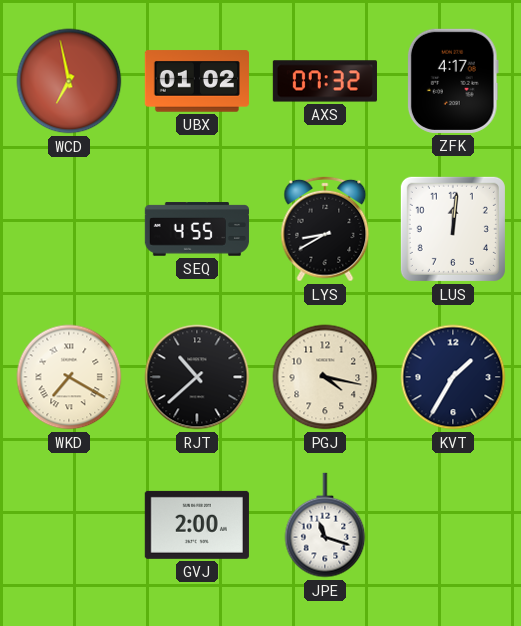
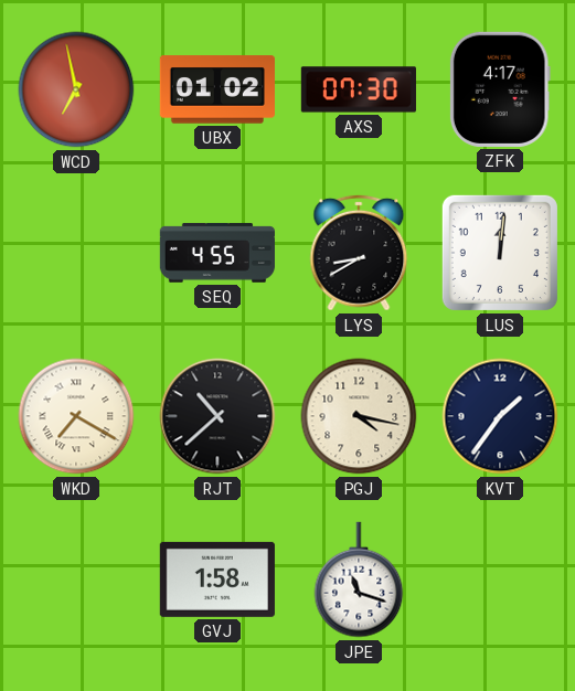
AXS: 07:32 -> 07:30
KVT: 1:35 -> 1:36
GVJ: 2:00 -> 1:58
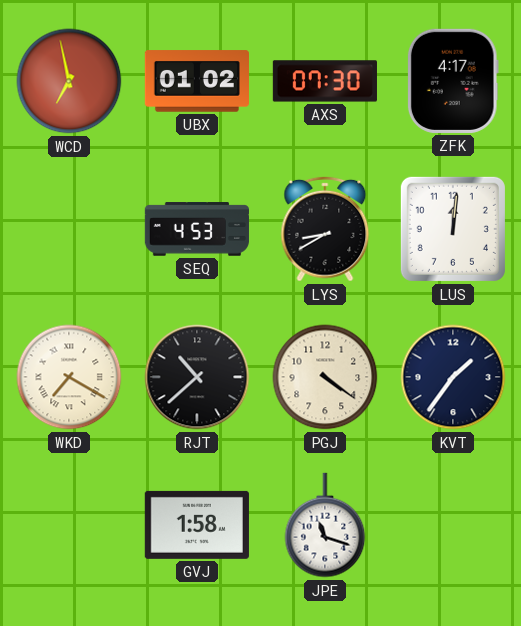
SEQ: 4:55 -> 4:53
PGJ: 4:17 -> 4:21
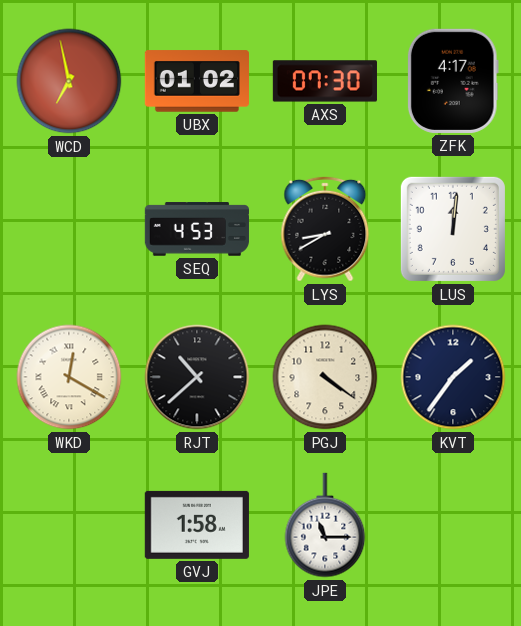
WKD: 7:20 -> 12:20
JPE: 11:18 -> 11:15
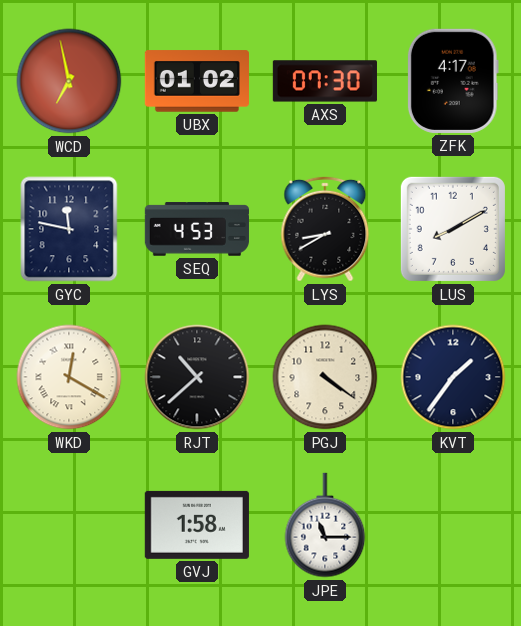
GYC: none -> 11:47
LUS: 12:01 -> 8:10
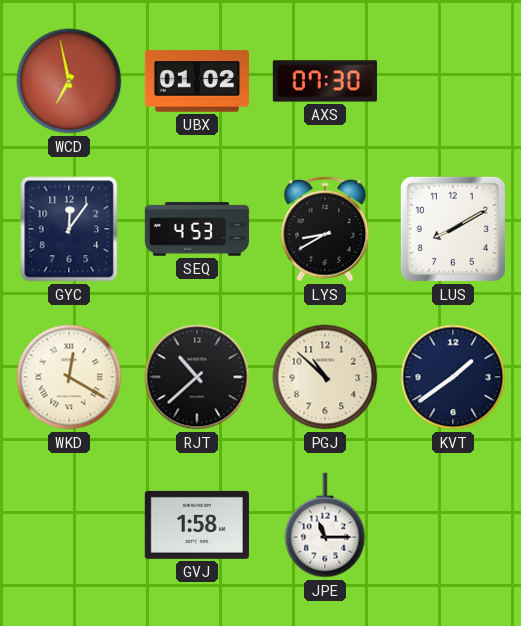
ZFK: 4:17 -> none
GYC: 11:47 -> 12:06
PGJ: 4:21 -> 10:52
KVT: 1:36 -> 1:39
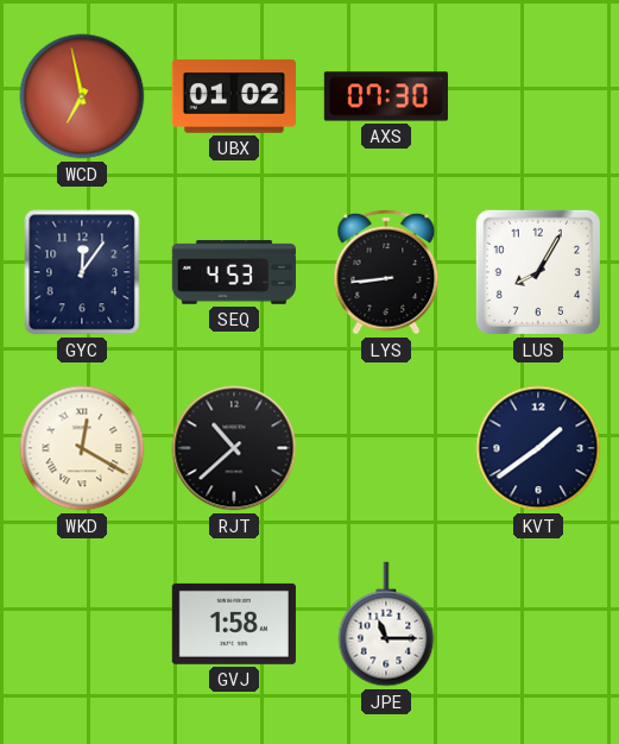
LYS: 8:40 -> 8:44
LUS: 8:10 -> 8:05
PGJ: 10:52 -> none
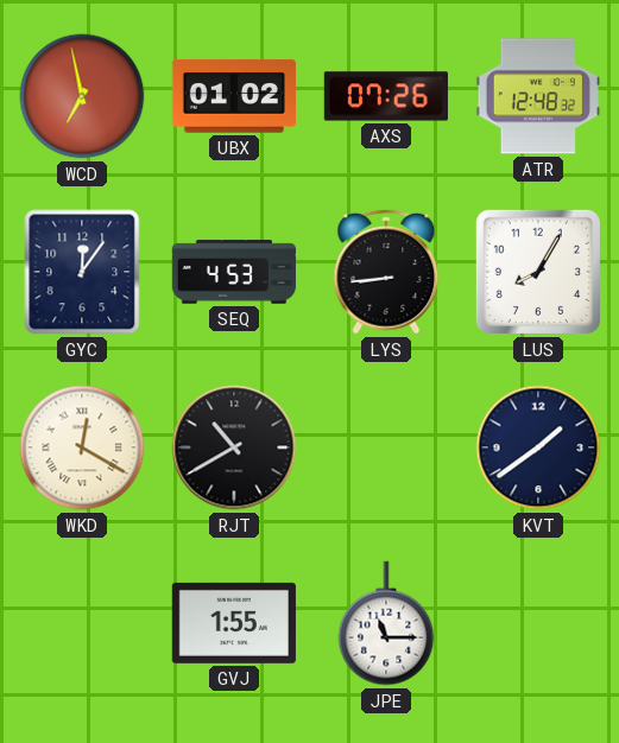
AXS: 07:30 -> 07:26
ATR: none -> 12:48
RJT: 10:38 -> 10:40
GVJ: 1:58 -> 1:55
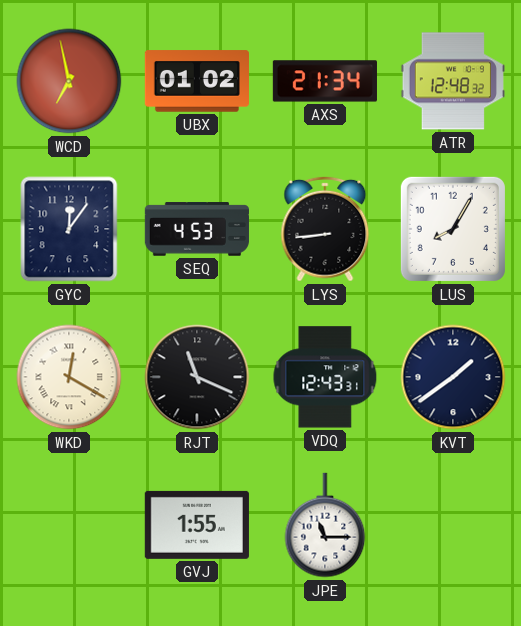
AXS: 07:26 -> 21:34
RJT: 10:40 -> 11:19
VDQ: none -> 12:43
